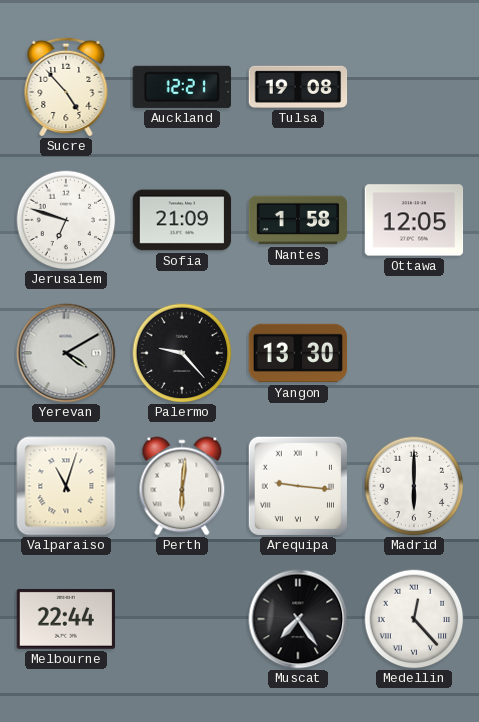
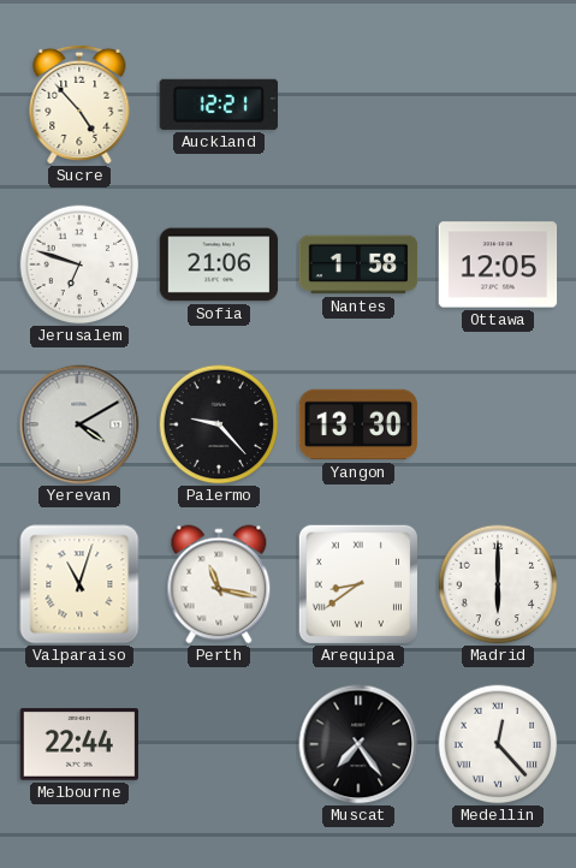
Tulsa: 19:08 -> none
Sofia: 21:09 -> 21:06
Perth: 6:01 -> 11:17
Arequipa: 9:16 -> 8:39
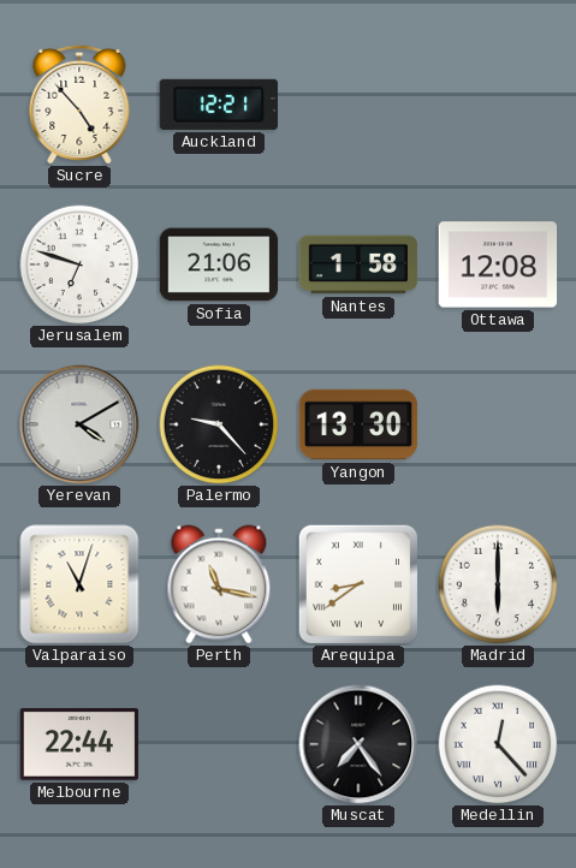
Ottawa: 12:05 -> 12:08
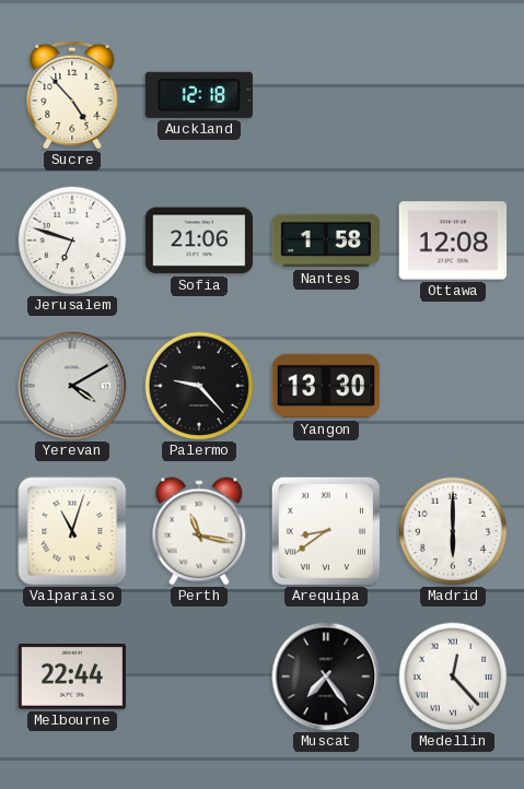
Auckland: 12:21 -> 12:18
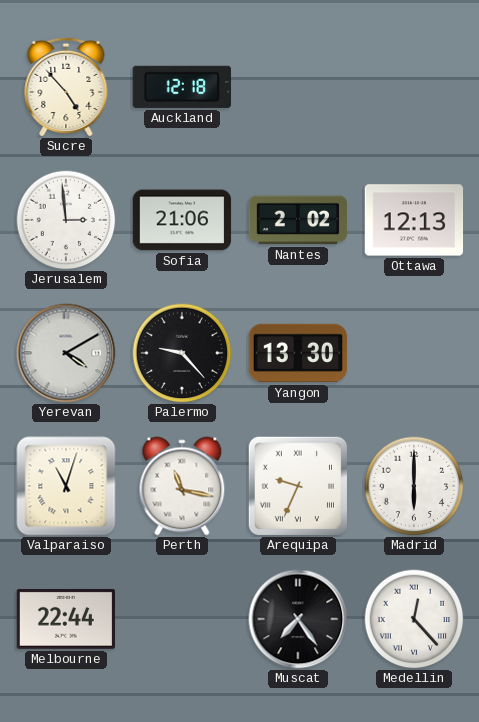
Jerusalem: 6:48 -> 2:59
Nantes: 1:58 -> 2:02
Ottawa: 12:08 -> 12:13
Arequipa: 8:39 -> 9:34
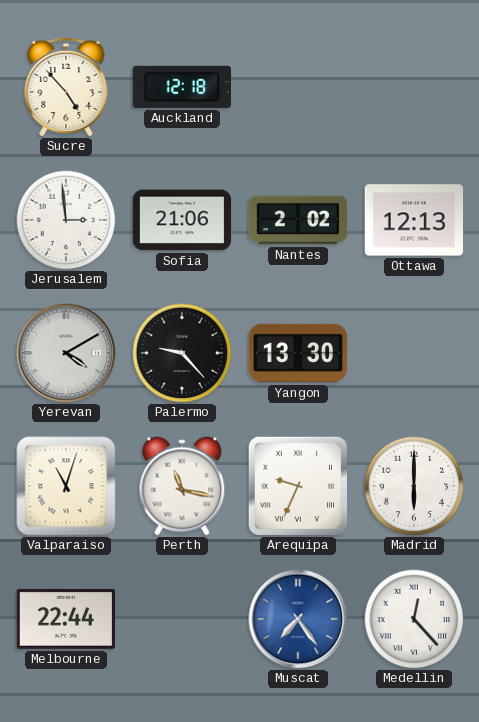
Muscat dial: black -> blue
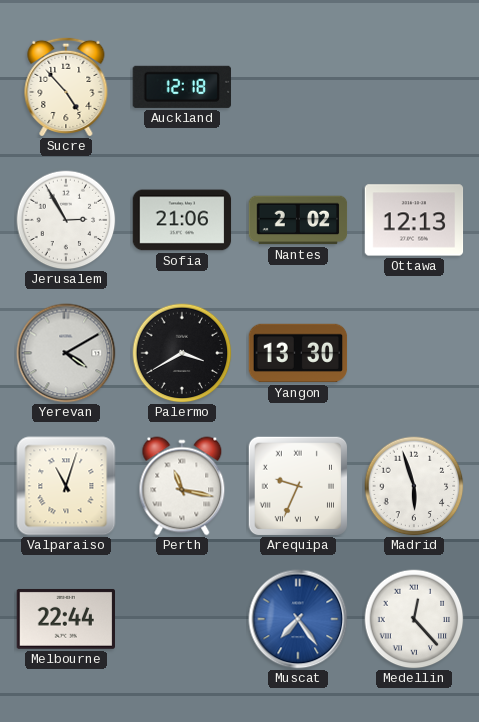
Jerusalem: 2:59 -> 2:55
Palermo: 9:23 -> 3:40
Madrid: 6:00 -> 5:57
